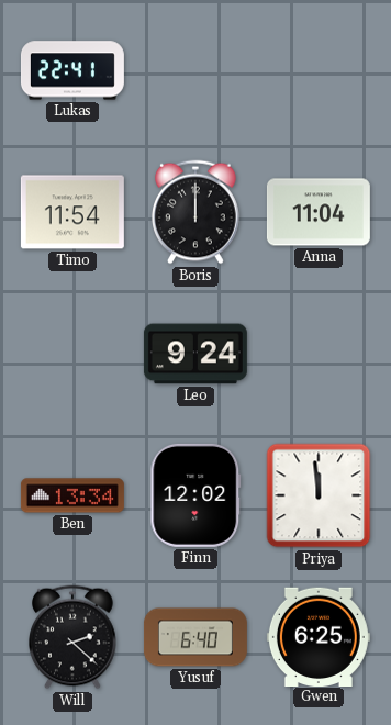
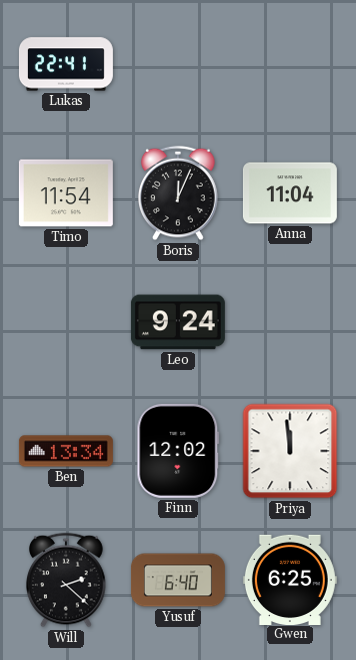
Boris: 12:00 -> 12:04
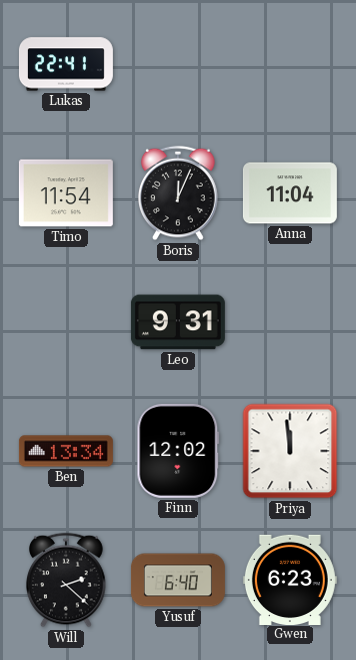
Leo: 9:24 -> 9:31
Gwen: 6:25 -> 6:23
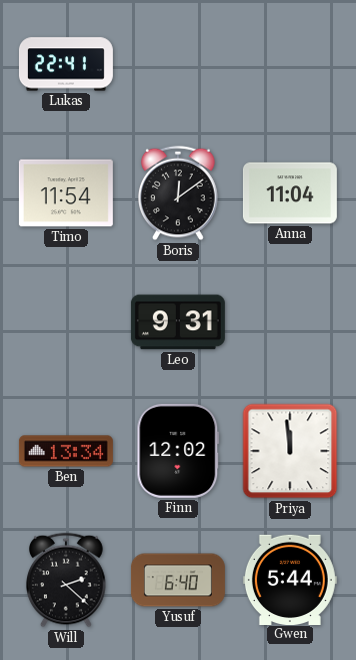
Boris: 12:04 -> 12:09
Gwen: 6:23 -> 5:44
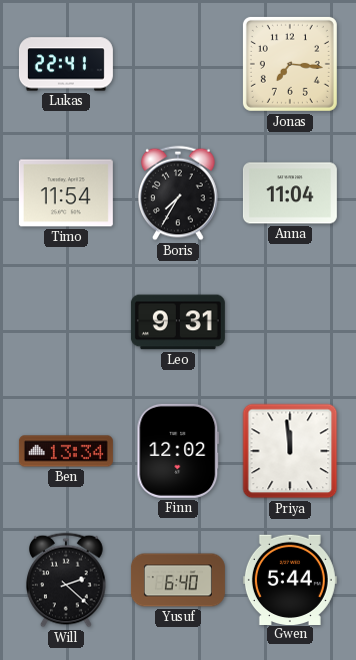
Jonas: none -> 7:16
Boris: 12:09 -> 7:35
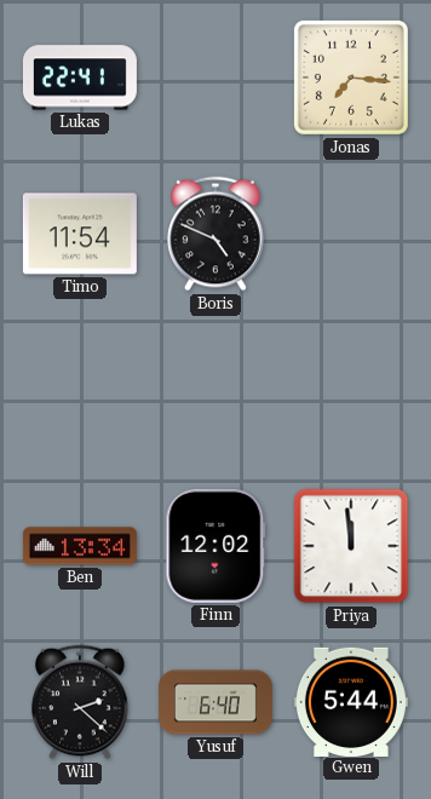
Boris: 7:35 -> 4:49
Anna: 11:04 -> none
Leo: 9:31 -> none
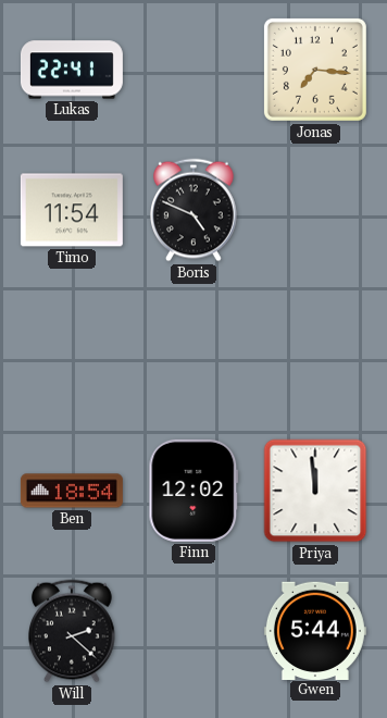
Ben: 13:34 -> 18:54
Yusuf: 6:40 -> none
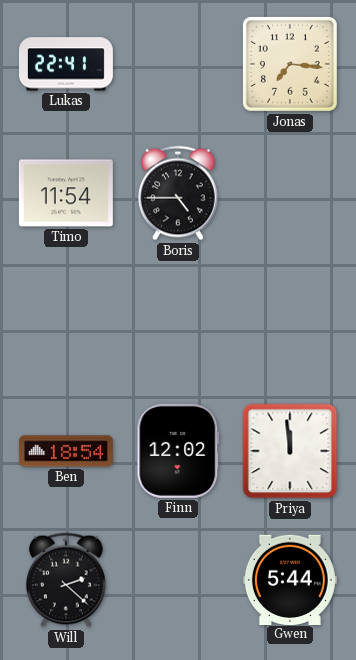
Boris: 4:49 -> 4:45
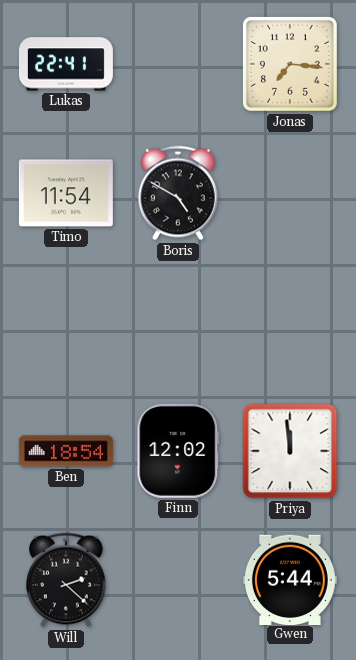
Boris: 4:45 -> 4:50
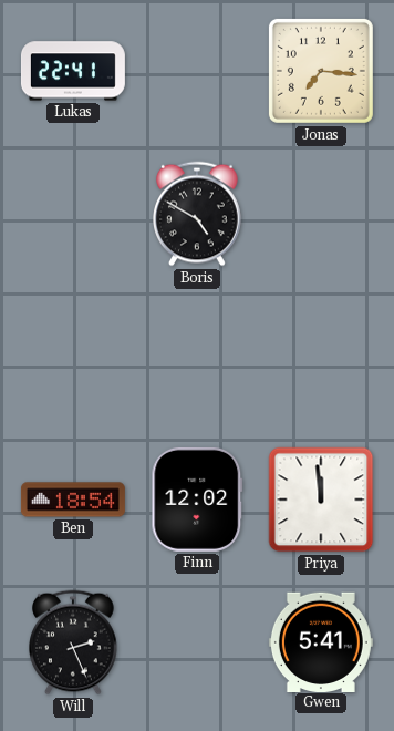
Timo: 11:54 -> none
Will: 2:22 -> 2:26
Gwen: 5:44 -> 5:41
